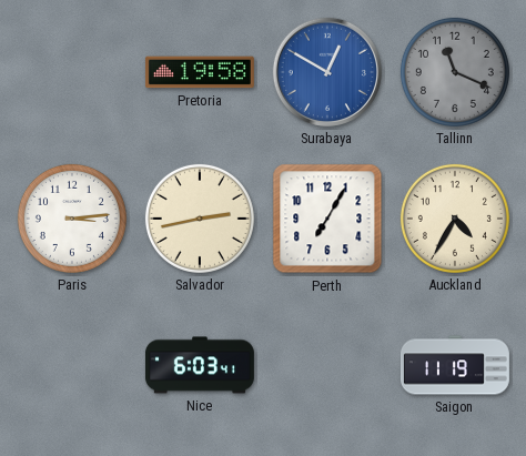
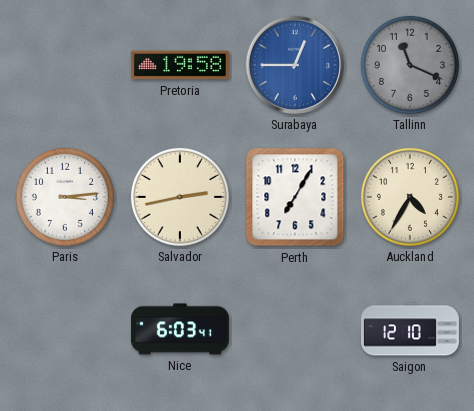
Surabaya: 12:50 -> 12:45
Saigon: 11:19 -> 12:10
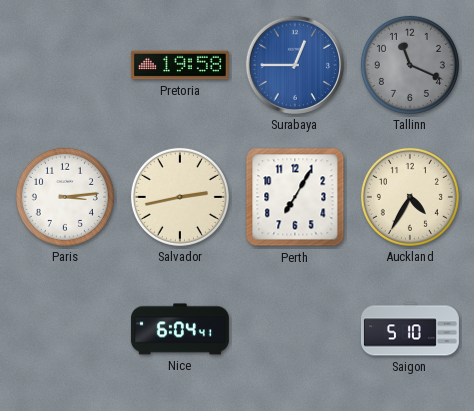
Nice: 6:03 -> 6:04
Saigon: 12:10 -> 5:10
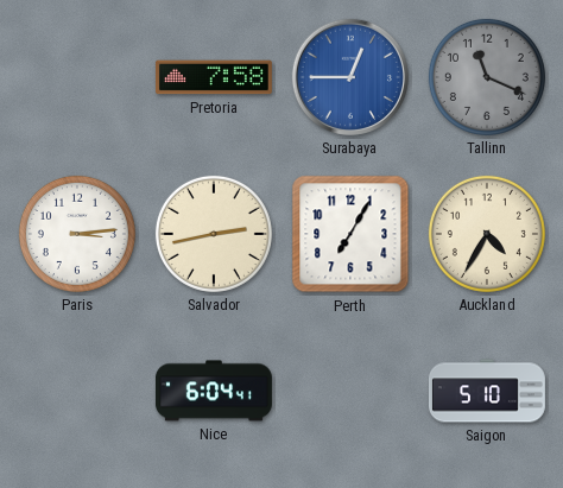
Pretoria: 19:58 -> 7:58
